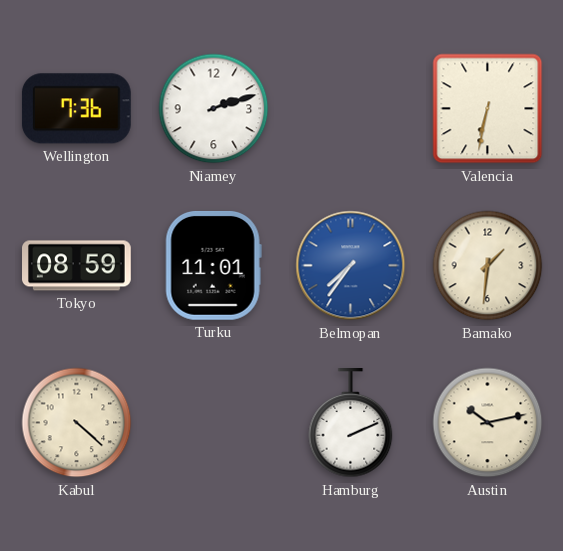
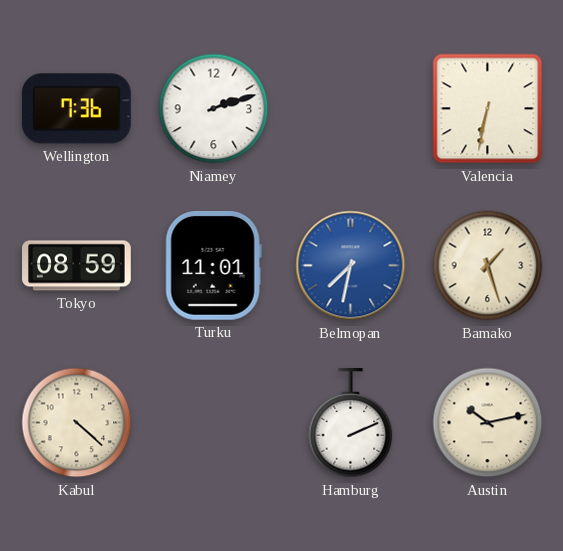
Belmopan: 7:36 -> 7:32
Bamako: 1:31 -> 1:27
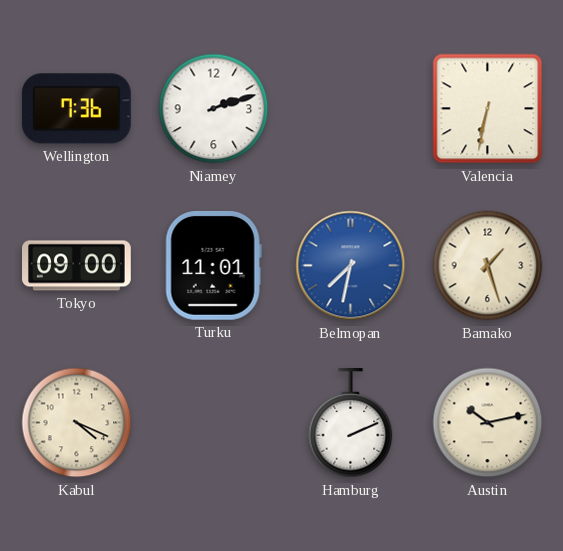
Tokyo: 08:59 -> 09:00
Kabul: 4:22 -> 4:19
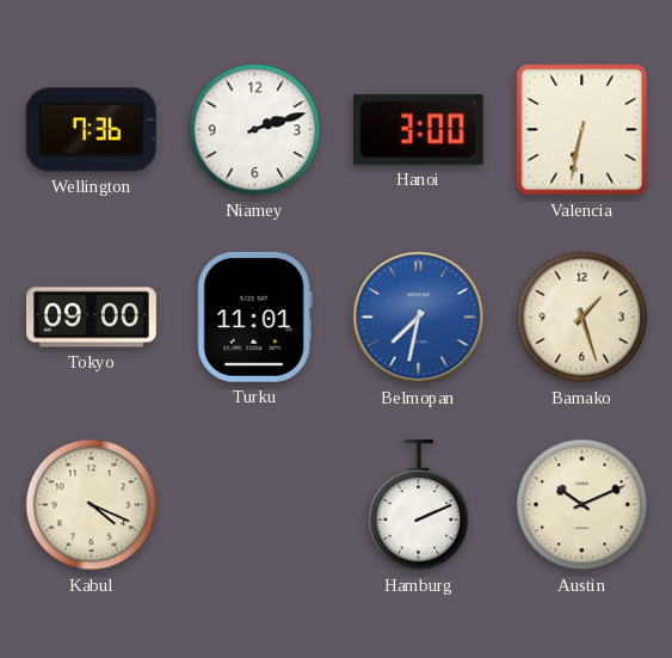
Hanoi: none -> 3:00
Austin: 10:13 -> 10:11
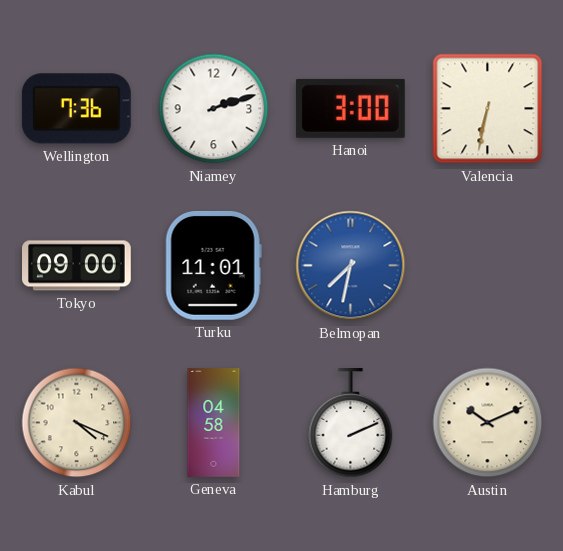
Bamako: 1:27 -> none
Geneva: none -> 04:58
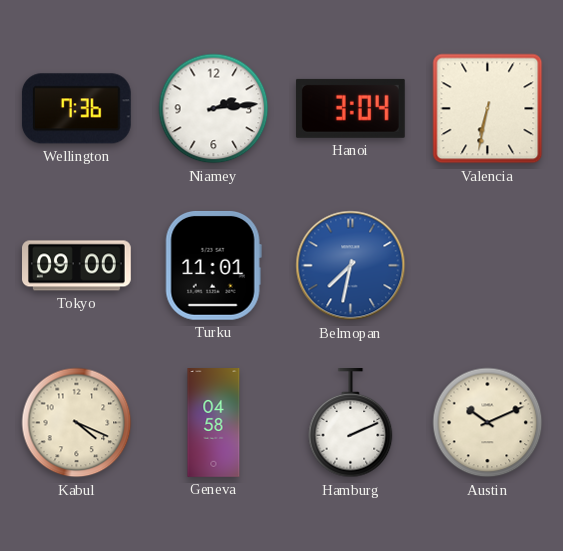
Niamey: 2:12 -> 2:14
Hanoi: 3:00 -> 3:04
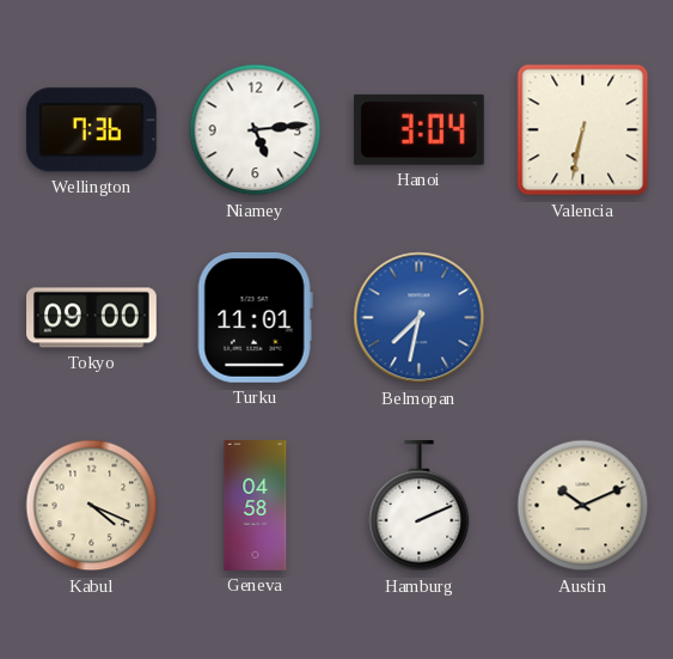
Niamey: 2:14 -> 5:14
